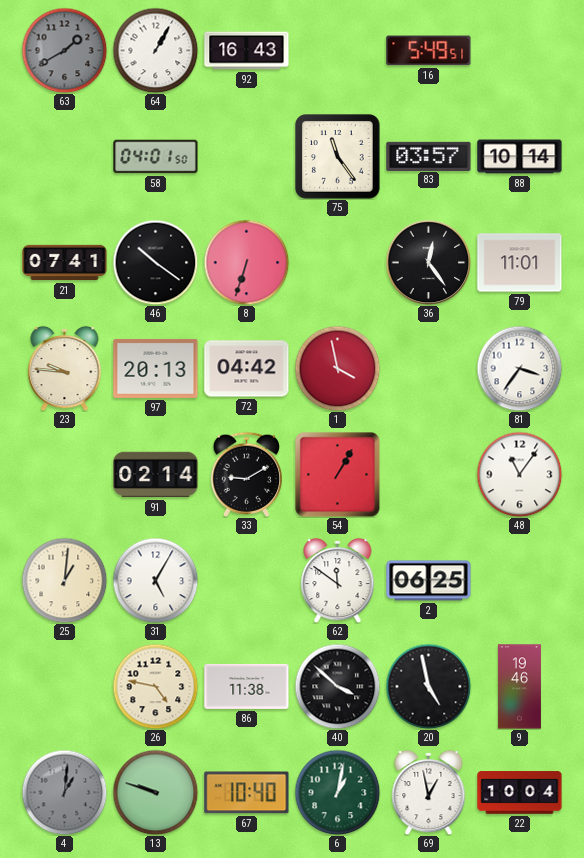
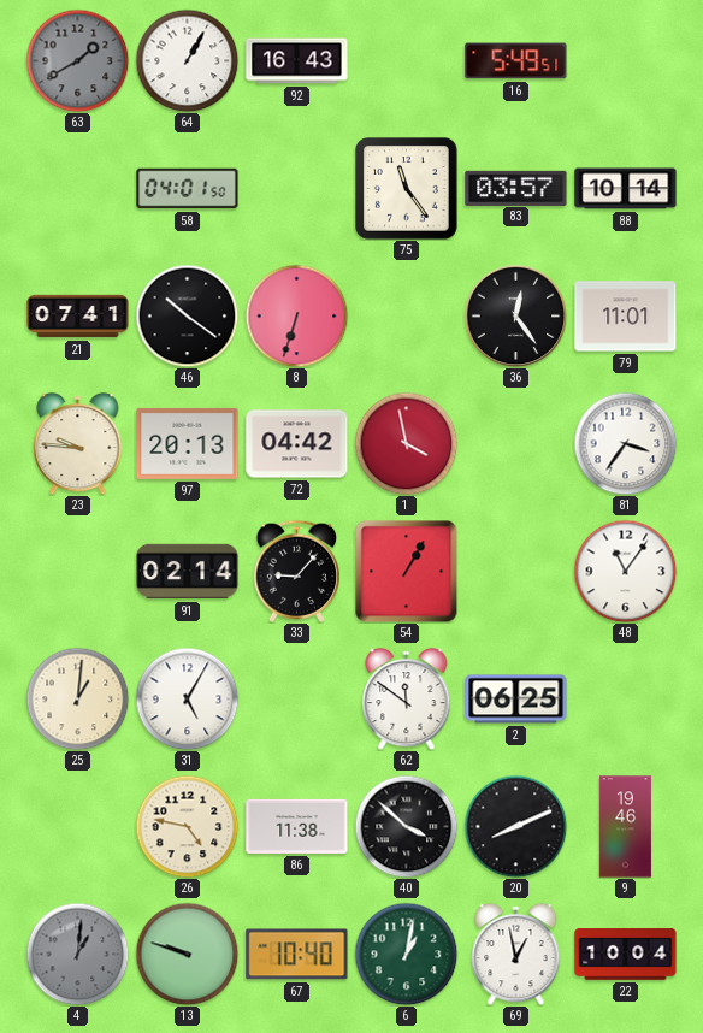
33: 9:10 -> 9:07
20: 4:58 -> 8:11
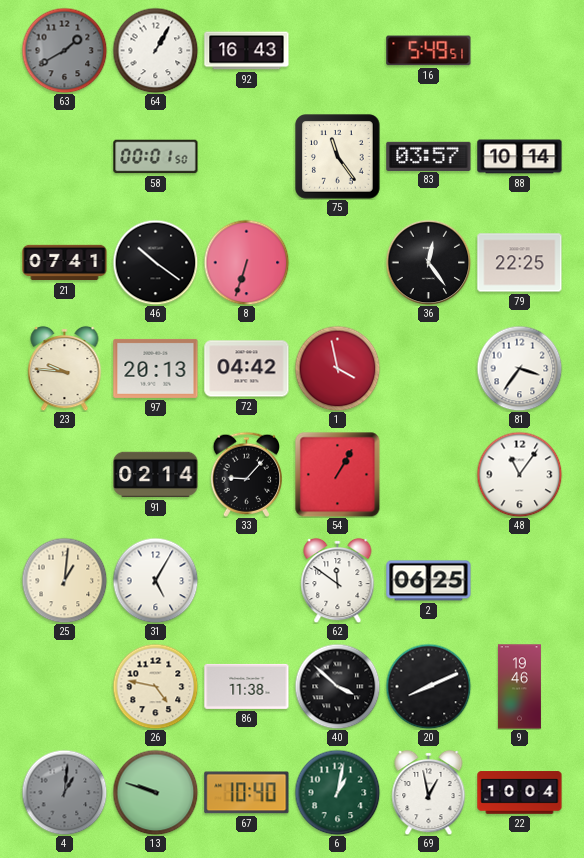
58: 04:01 -> 00:01
79: 11:01 -> 22:25
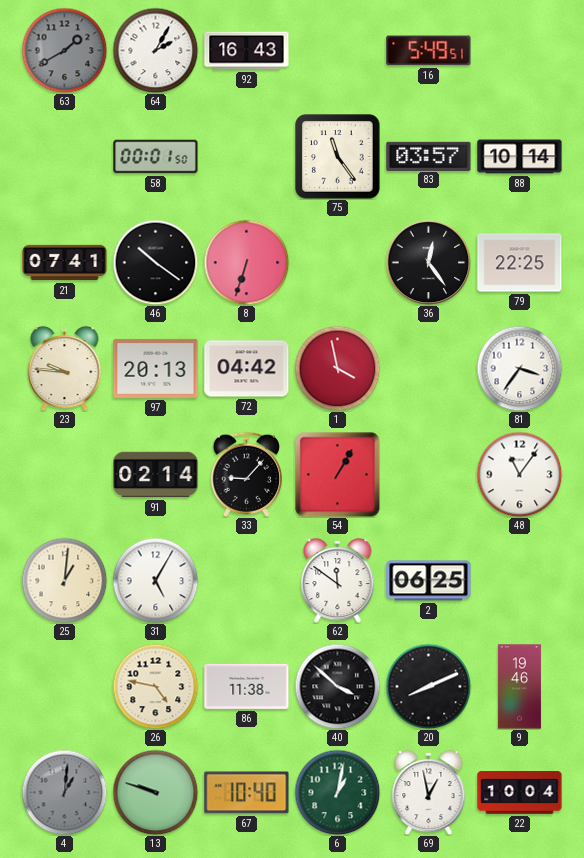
64: 1:05 -> 2:05
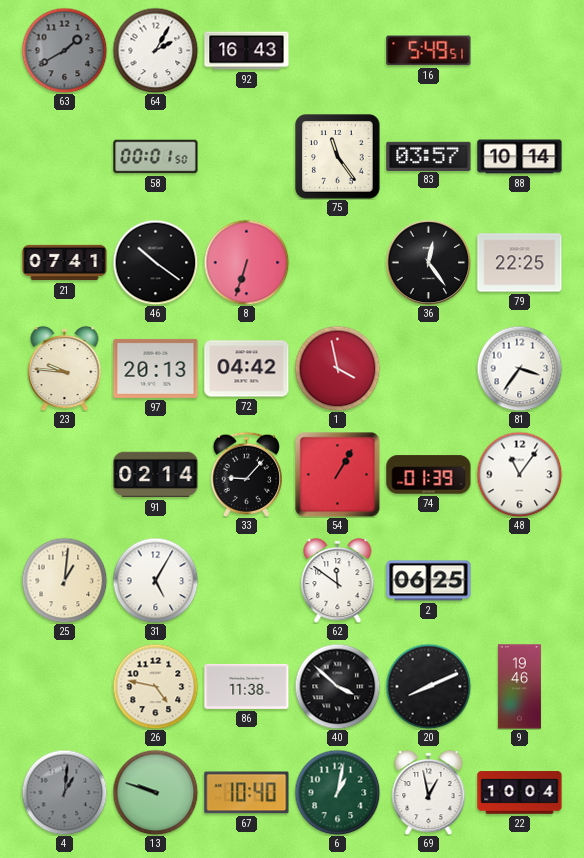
74: none -> 01:39
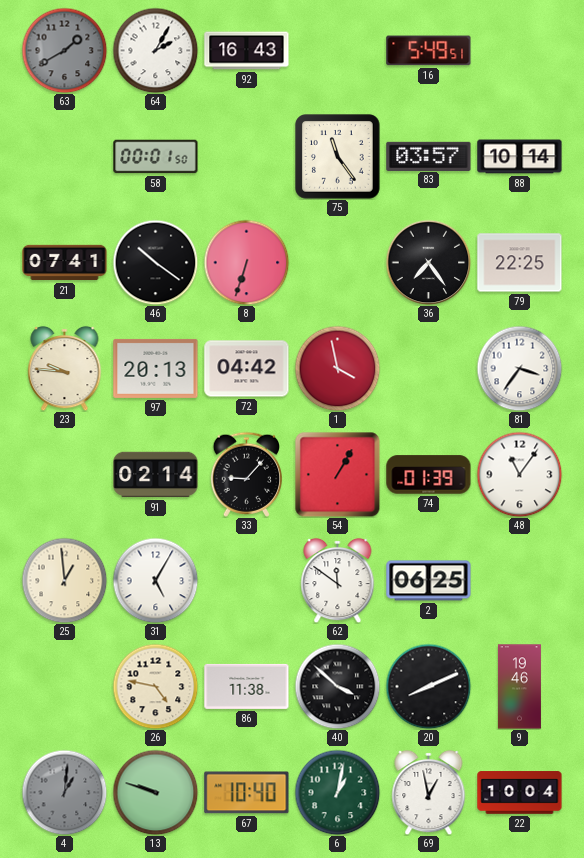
36: 12:24 -> 7:24
25: 1:01 -> 12:59
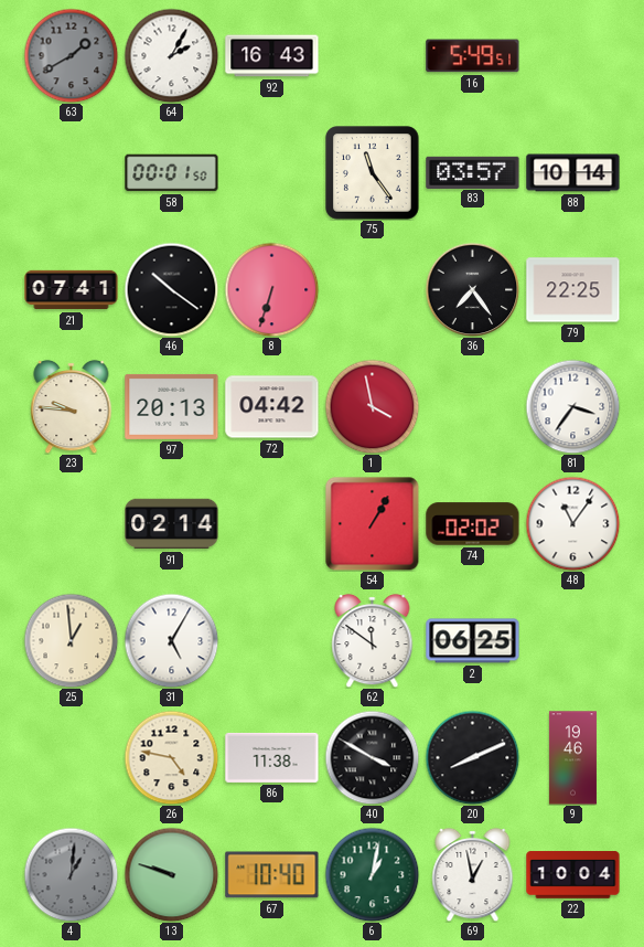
33: 9:07 -> none
74: 01:39 -> 02:02
40: 3:52 -> 3:50
